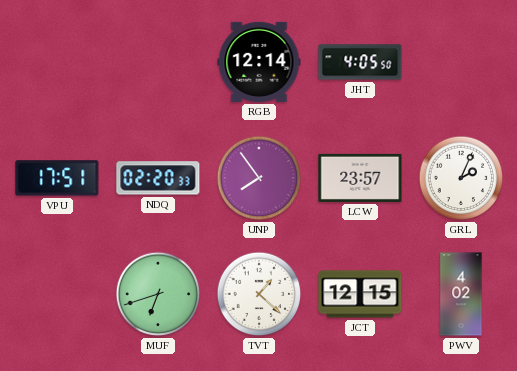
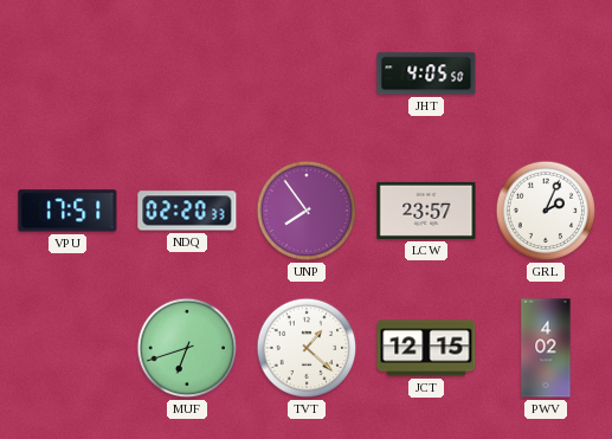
RGB: 12:14 -> none
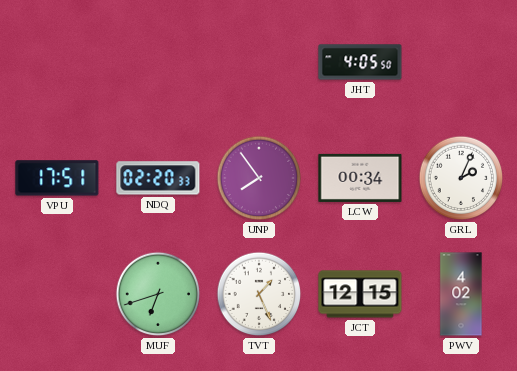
LCW: 23:57 -> 00:34
TVT: 1:22 -> 1:26
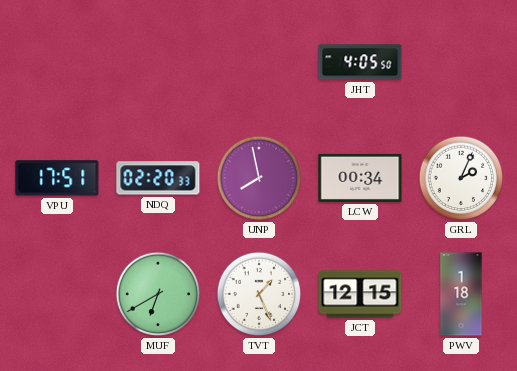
UNP: 7:54 -> 7:58
MUF: 6:42 -> 6:40
PWV: 4:02 -> 1:18
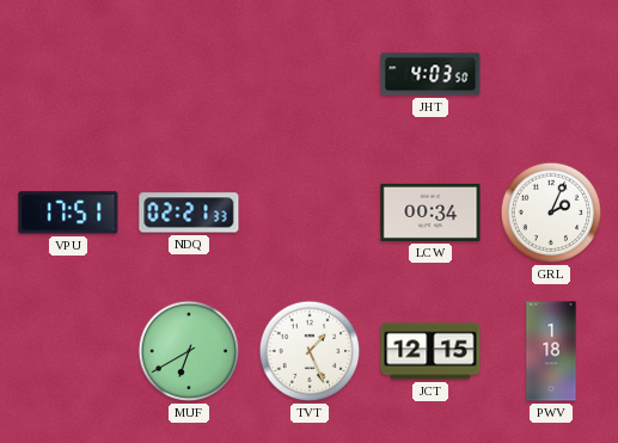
JHT: 4:05 -> 4:03
NDQ: 02:20 -> 02:21
UNP: 7:58 -> none
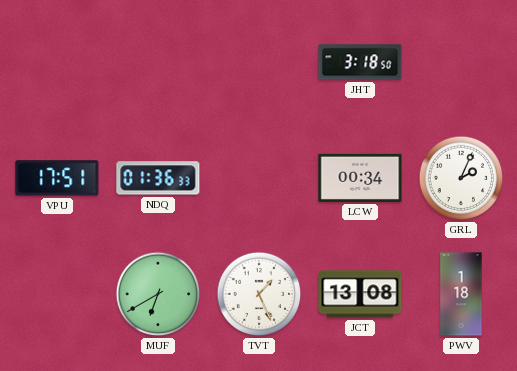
JHT: 4:03 -> 3:18
NDQ: 02:21 -> 01:36
JCT: 12:15 -> 13:08
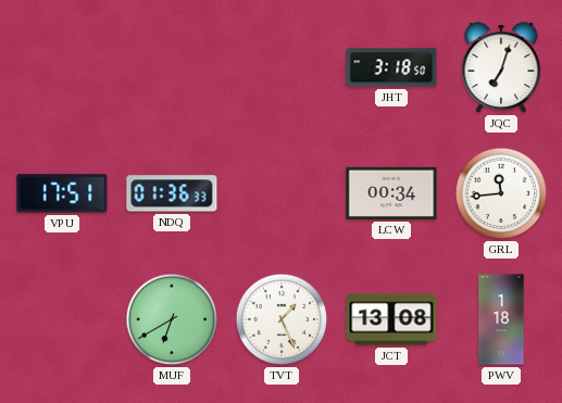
JQC: none -> 7:03
GRL: 2:04 -> 11:44
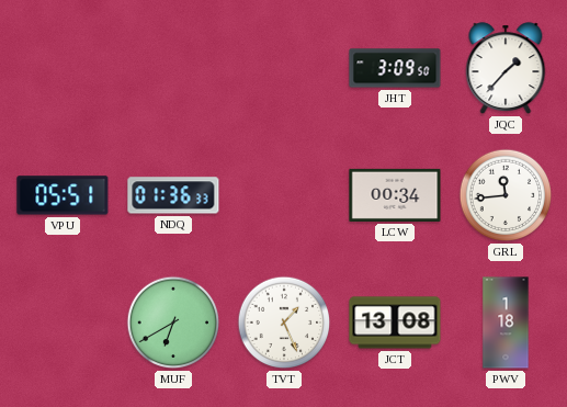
JHT: 3:18 -> 3:09
JQC: 7:03 -> 1:37
VPU: 17:51 -> 05:51
